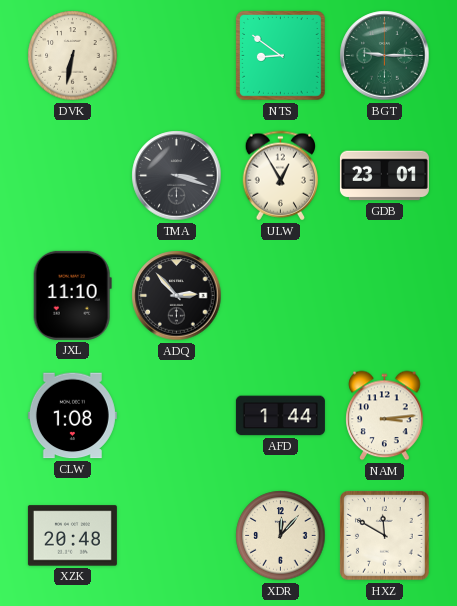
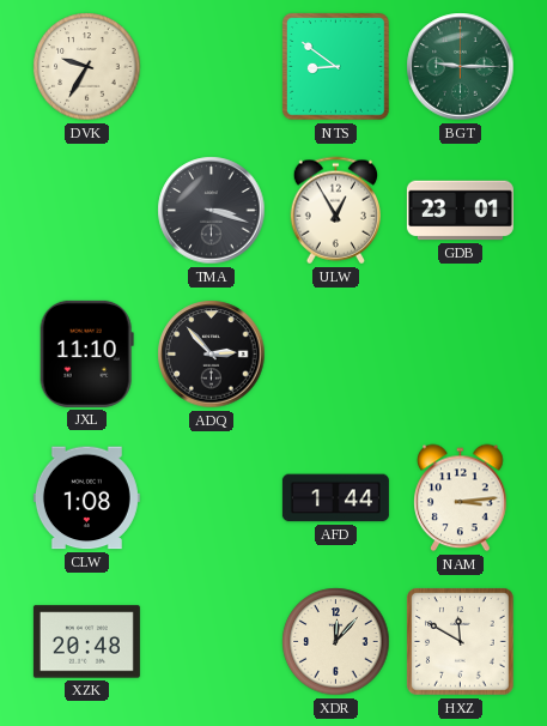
DVK: 6:32 -> 9:35
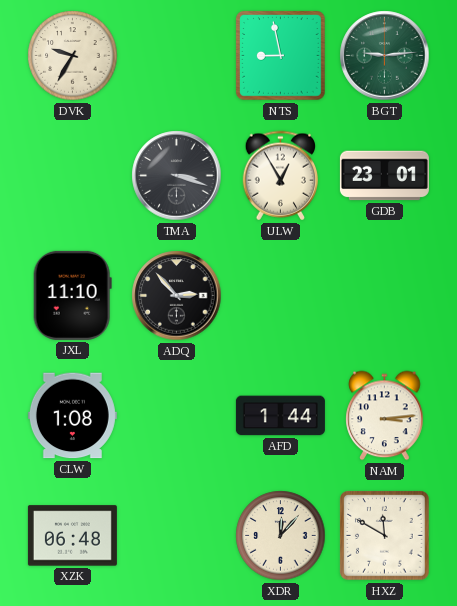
NTS: 8:51 -> 8:58
BGT: 9:15 -> 9:14
XZK: 20:48 -> 06:48
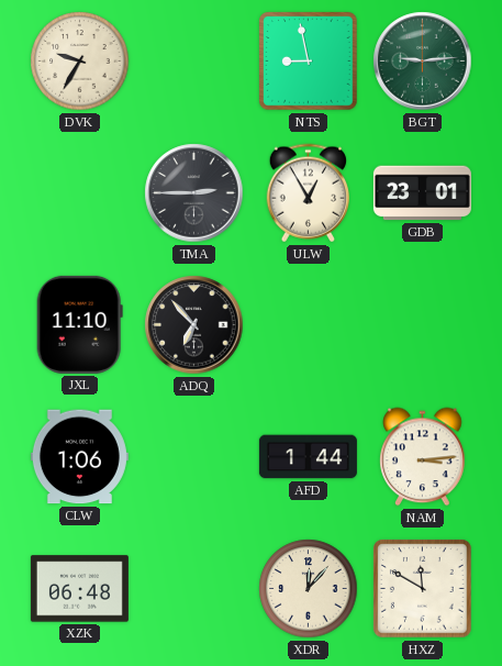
TMA: 3:18 -> 2:45
ADQ: 2:53 -> 6:53
CLW: 1:08 -> 1:06
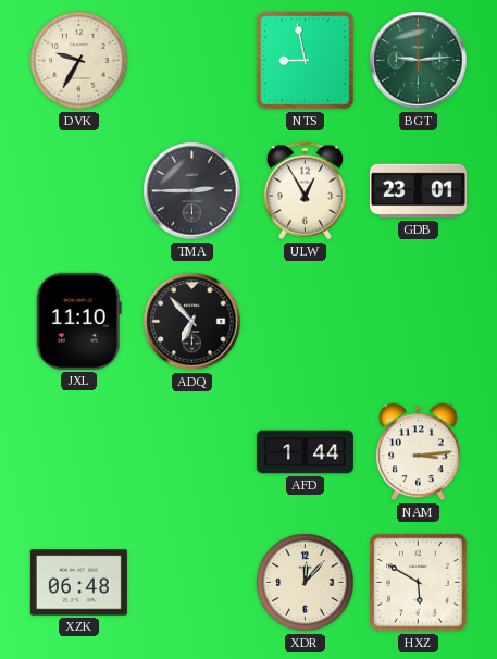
CLW: 1:06 -> none
HXZ: 11:50 -> 5:50
